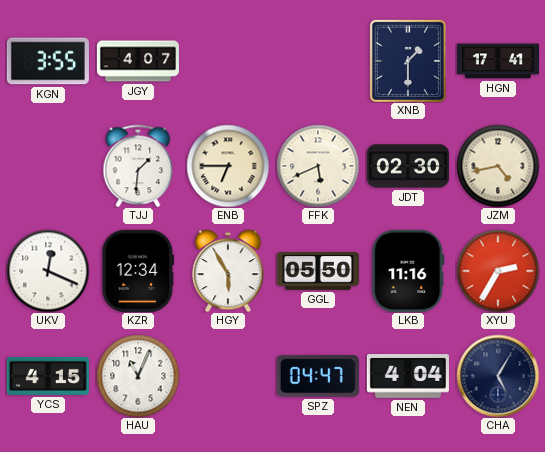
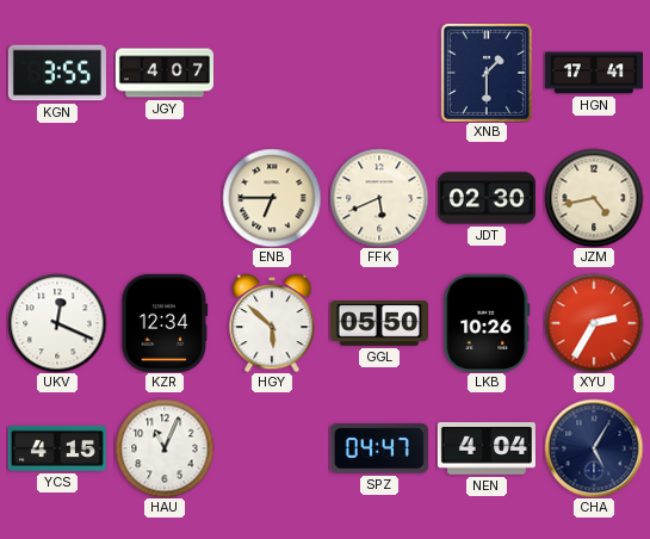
TJJ: 1:31 -> none
HGY: 5:55 -> 5:52
LKB: 11:16 -> 10:26
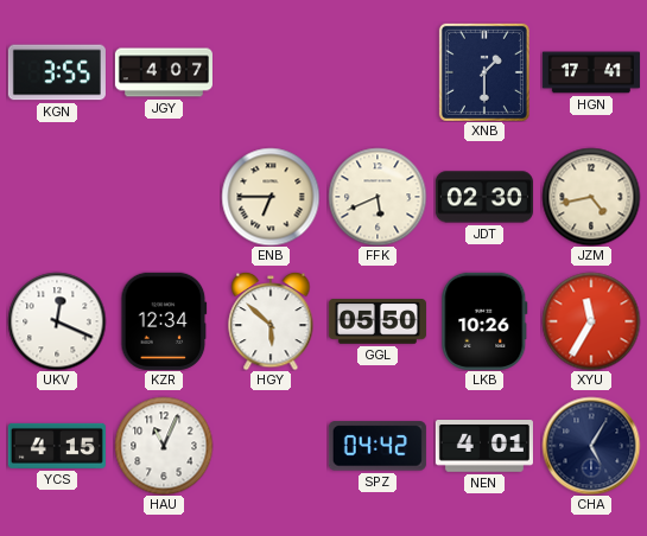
XYU: 2:35 -> 11:35
SPZ: 04:47 -> 04:42
NEN: 4:04 -> 4:01
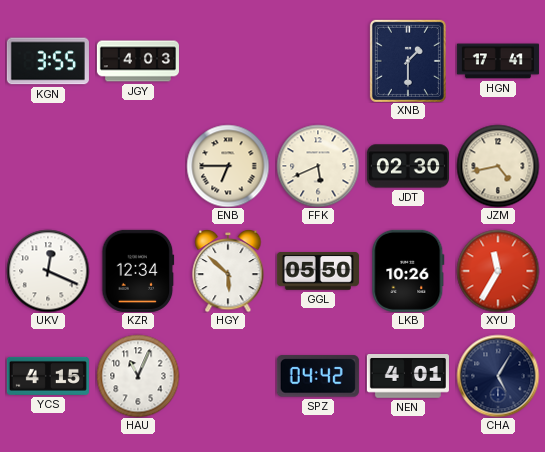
JGY: 4:07 -> 4:03
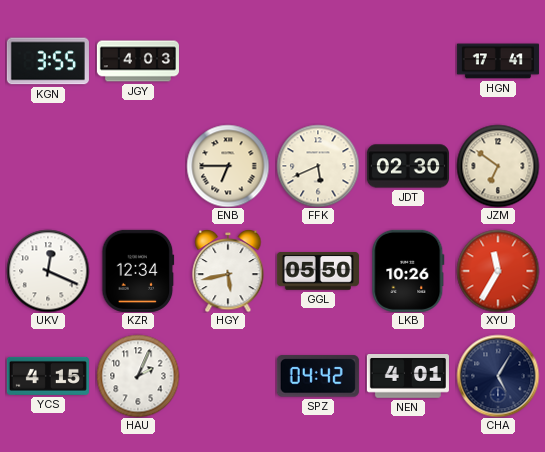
XNB: 1:30 -> none
JZM: 4:43 -> 6:51
HGY: 5:52 -> 5:43
HAU: 11:04 -> 2:04
